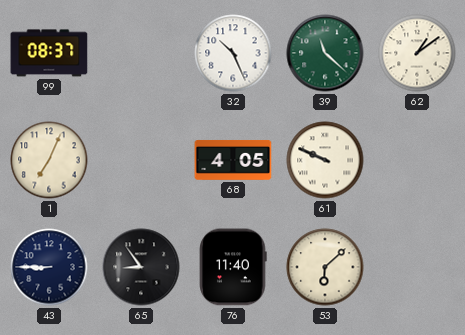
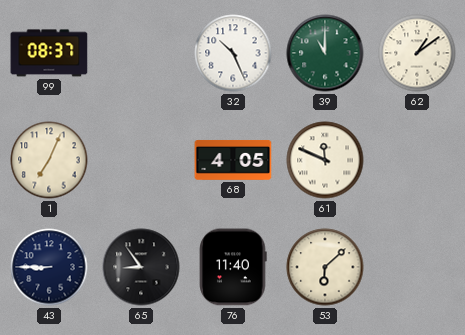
39: 11:22 -> 11:00
61: 9:49 -> 11:49
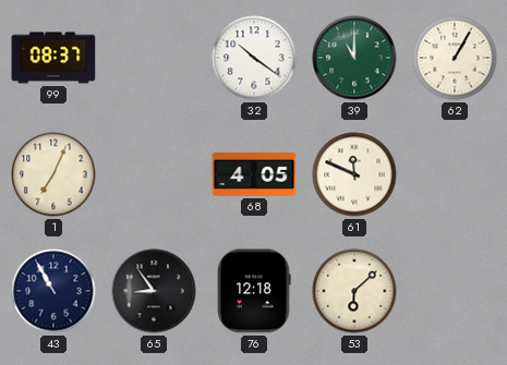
32: 10:26 -> 10:21
62: 1:09 -> 1:05
43: 8:45 -> 10:55
76: 11:40 -> 12:18
